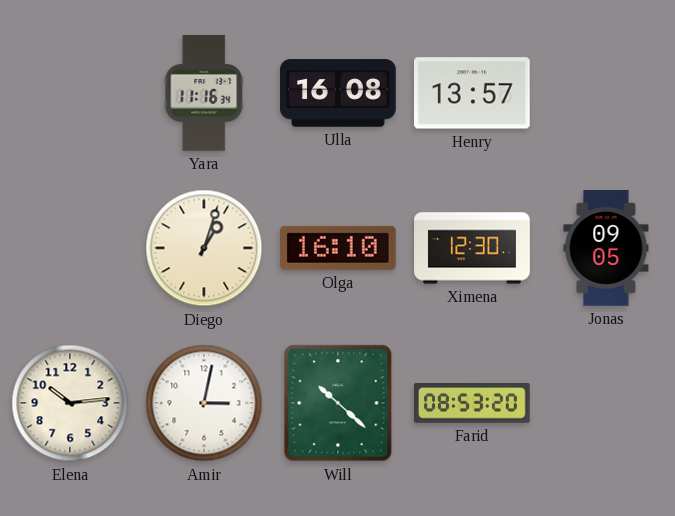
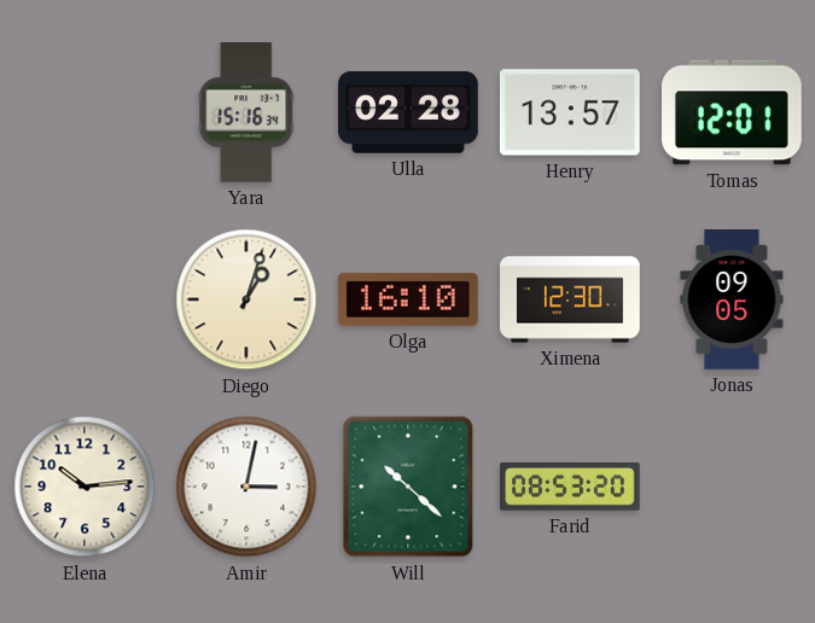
Yara: 11:16 -> 15:16
Ulla: 16:08 -> 02:28
Tomas: none -> 12:01
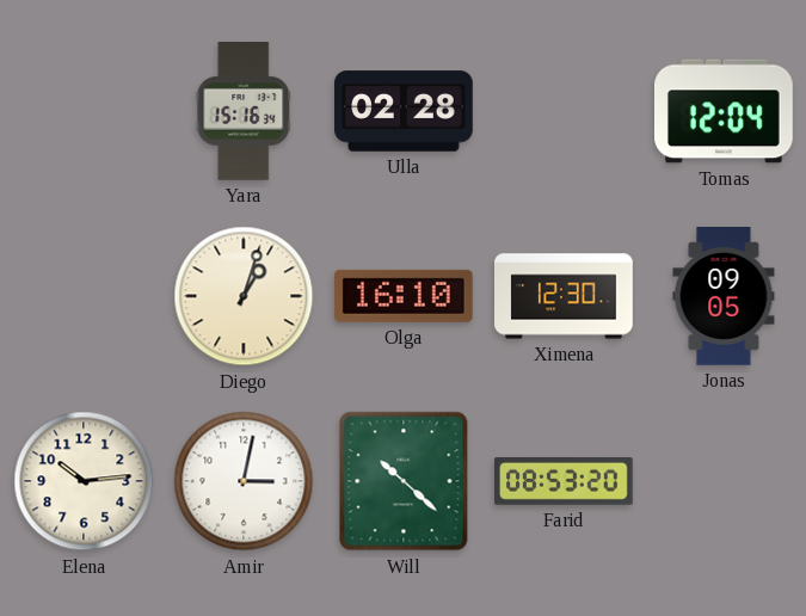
Henry: 13:57 -> none
Tomas: 12:01 -> 12:04
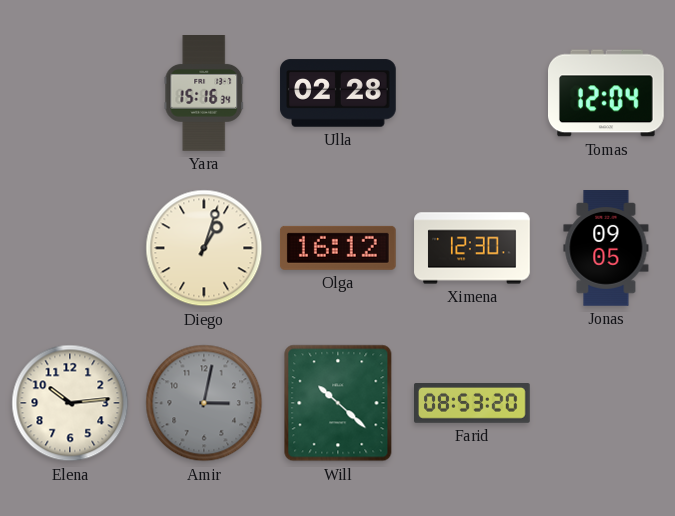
Olga: 16:10 -> 16:12
Amir dial: white -> grey
